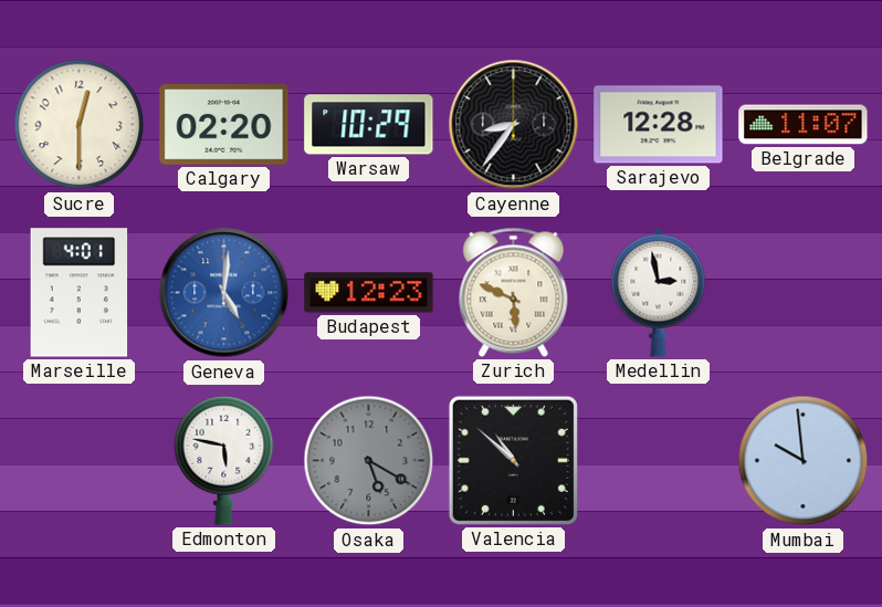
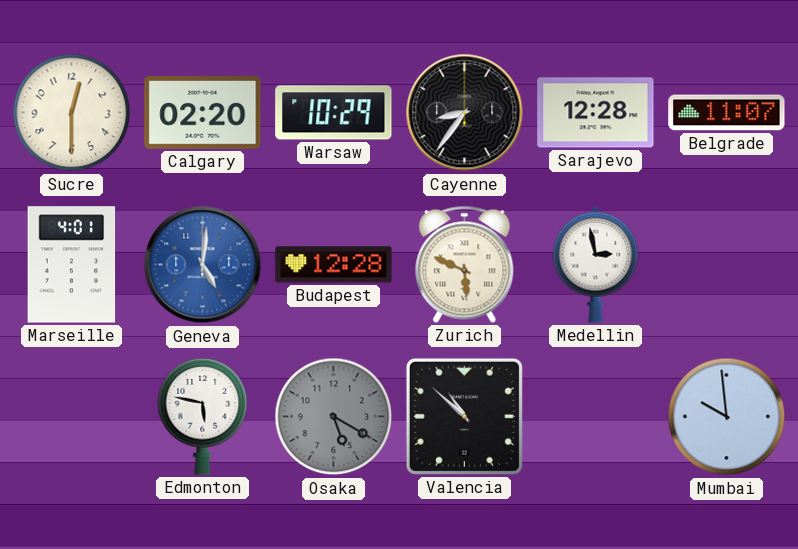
Budapest: 12:23 -> 12:28
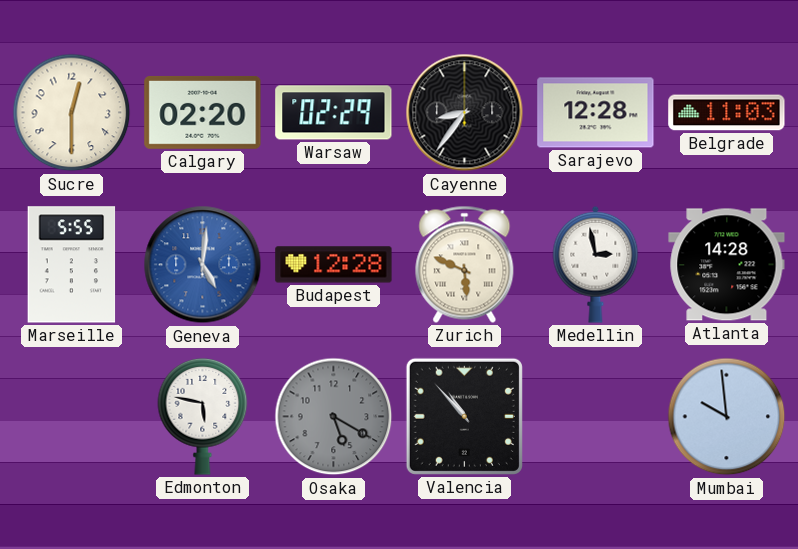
Warsaw: 10:29 -> 02:29
Belgrade: 11:07 -> 11:03
Marseille: 4:01 -> 5:55
Atlanta: none -> 14:28
Valencia: 10:52 -> 10:53
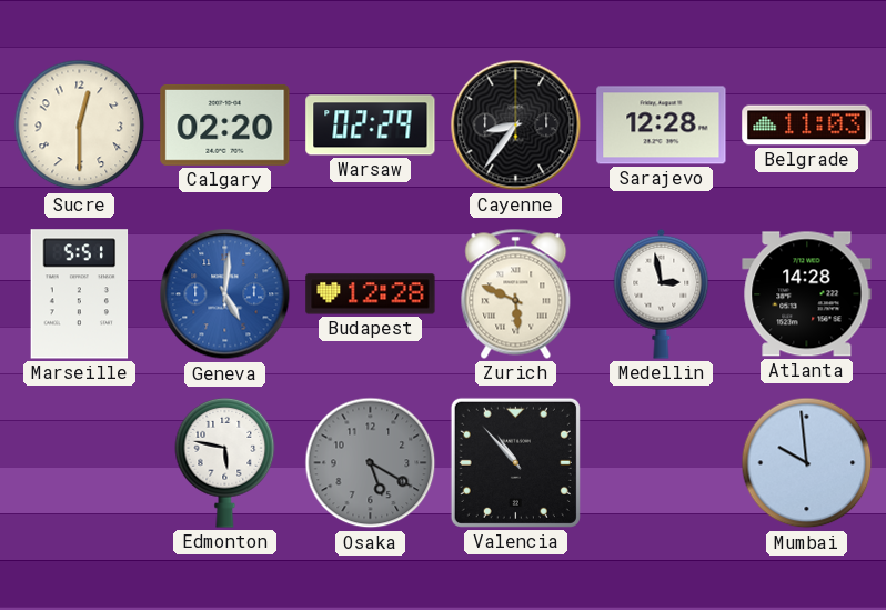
Marseille: 5:55 -> 5:51
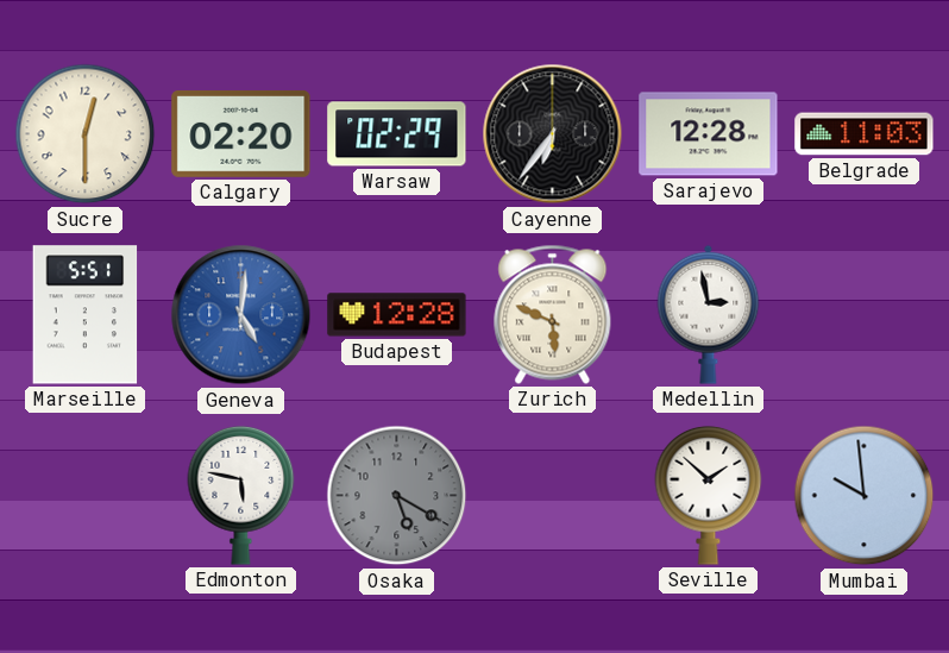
Cayenne: 8:36 -> 6:36
Atlanta: 14:28 -> none
Valencia: 10:53 -> none
Seville: none -> 1:52
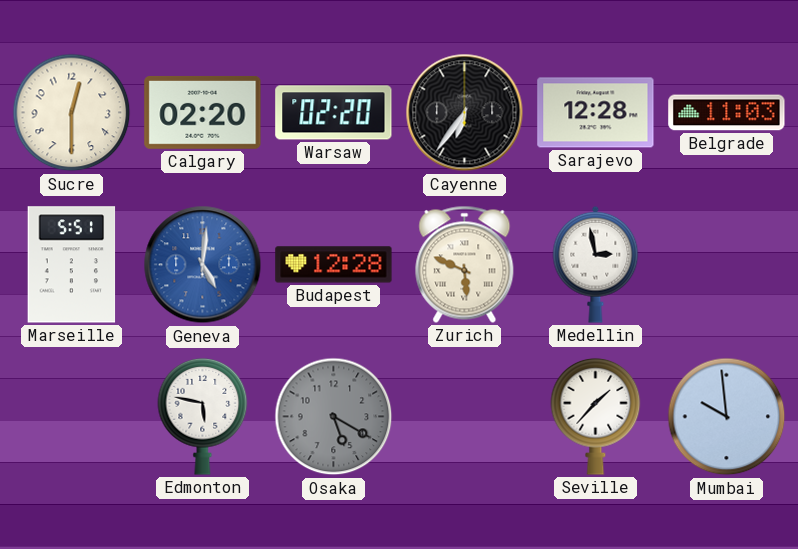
Warsaw: 02:29 -> 02:20
Seville: 1:52 -> 1:37
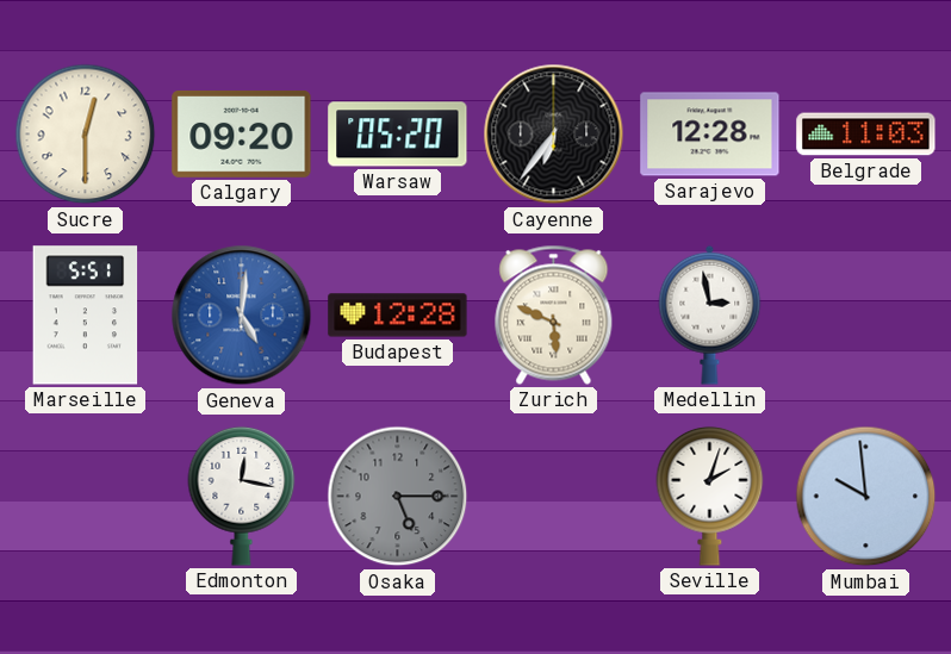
Calgary: 02:20 -> 09:20
Warsaw: 02:20 -> 05:20
Edmonton: 5:47 -> 12:17
Osaka: 5:20 -> 5:15
Seville: 1:37 -> 2:03
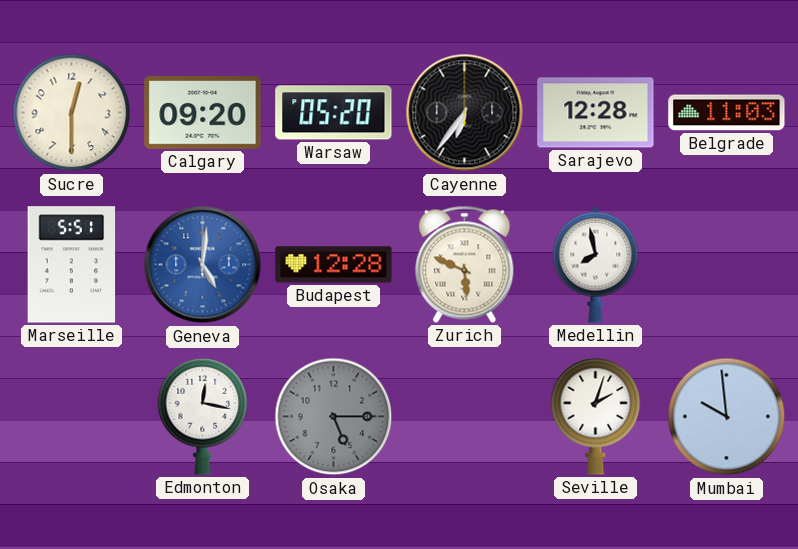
Medellin: 2:58 -> 7:58
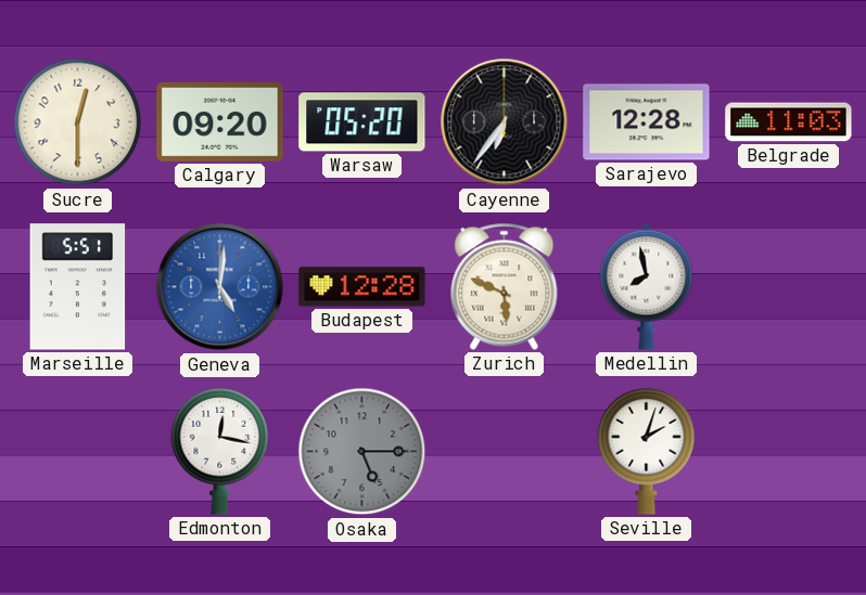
Mumbai: 9:59 -> none
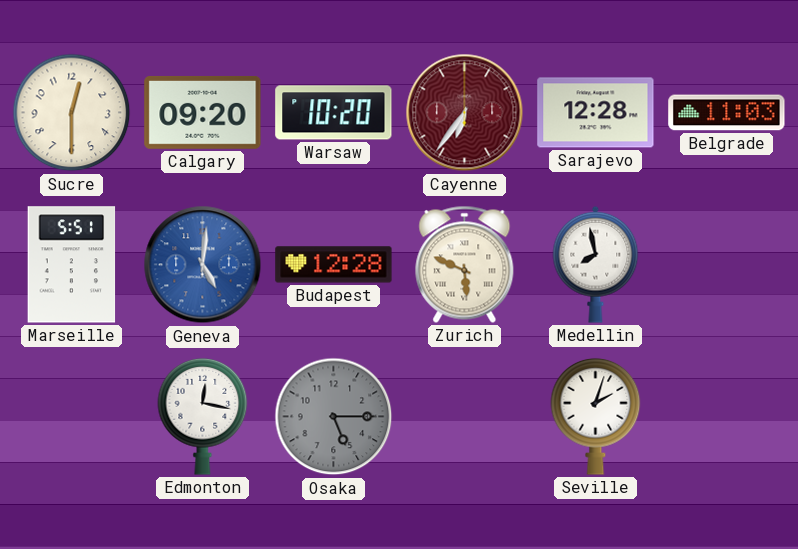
Warsaw: 05:20 -> 10:20
Cayenne dial: black -> burgundy
